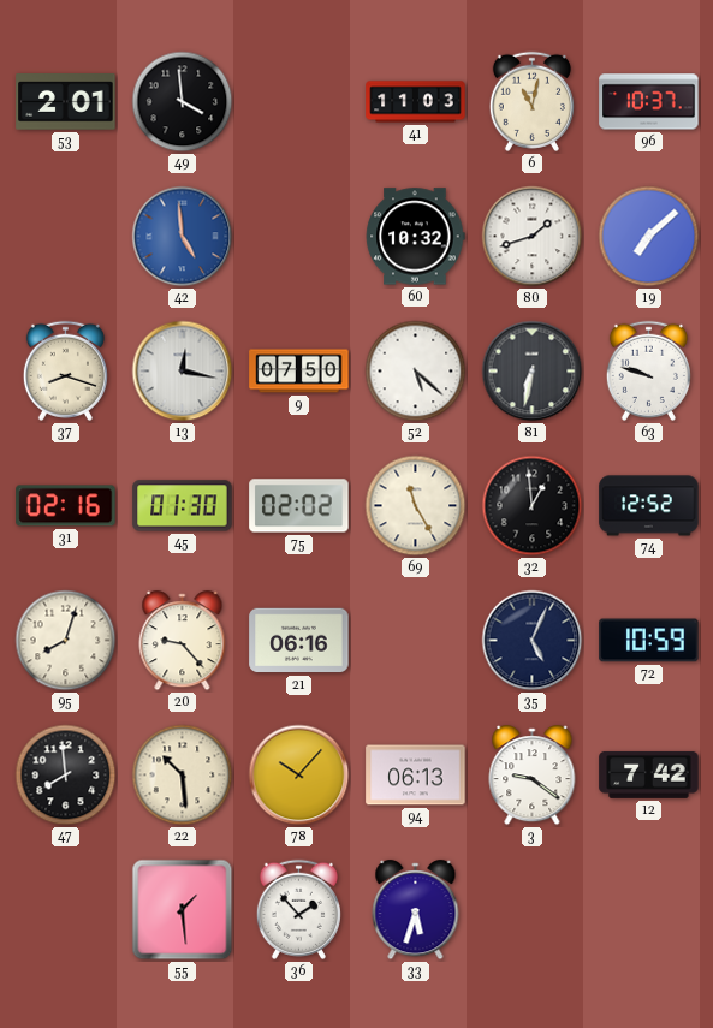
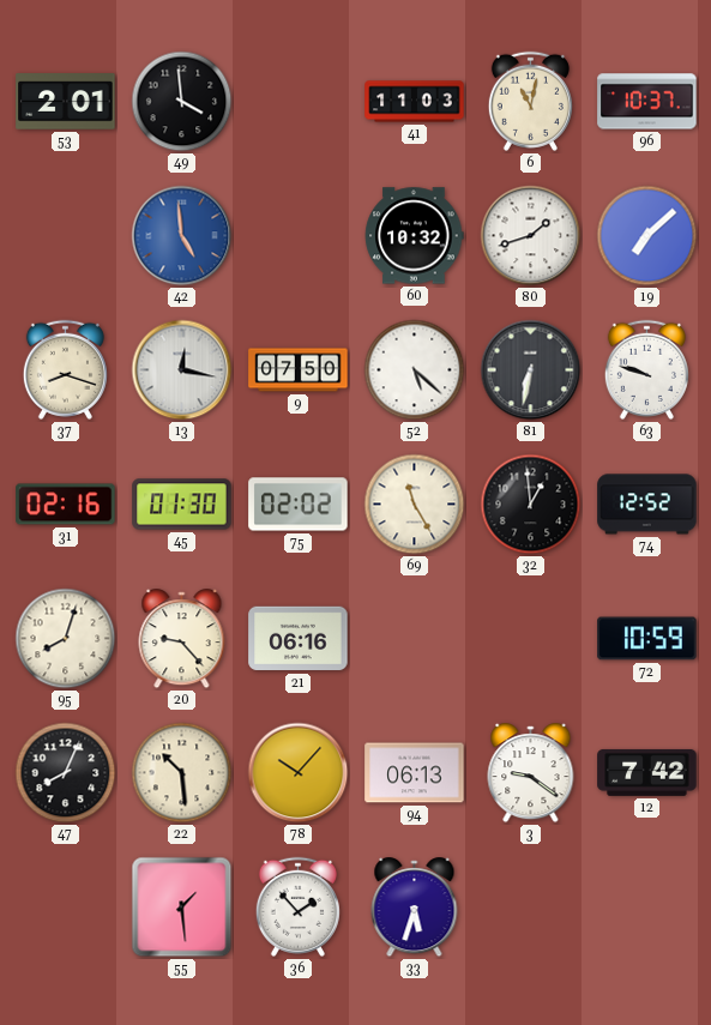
35: 5:04 -> none
47: 7:59 -> 8:04
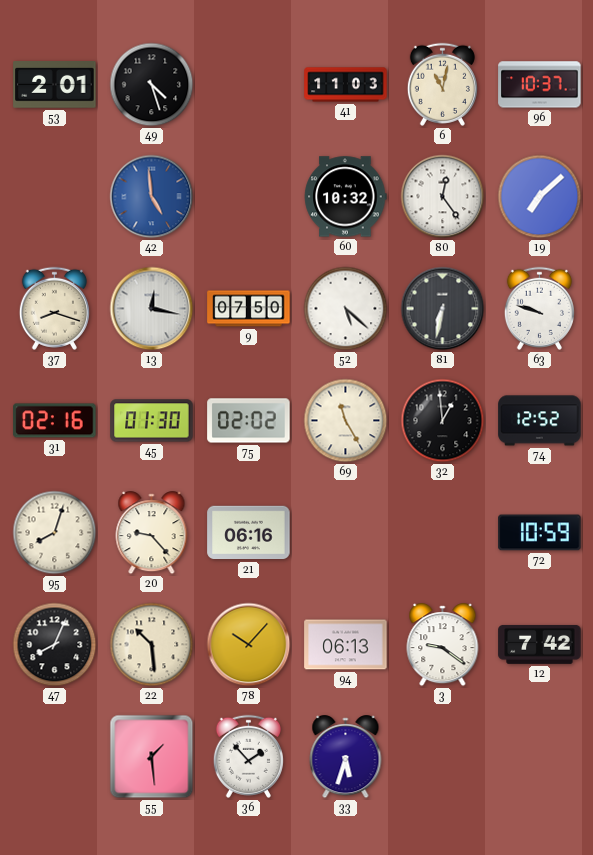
49: 3:59 -> 4:27
80: 1:42 -> 12:24
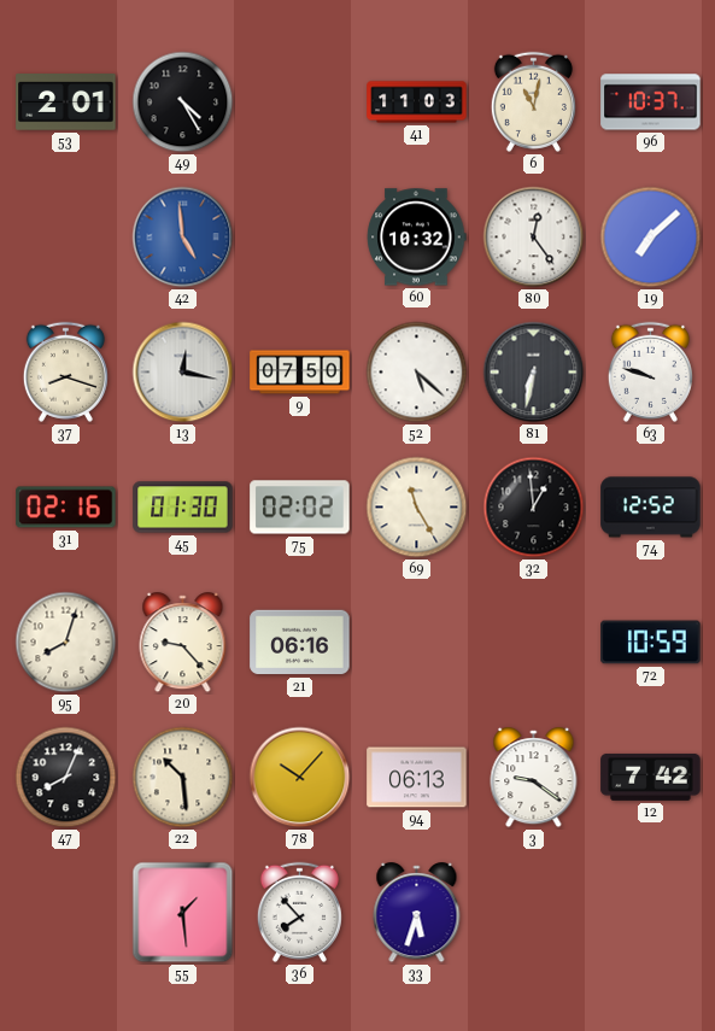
49: 4:27 -> 4:25
36: 1:53 -> 7:53
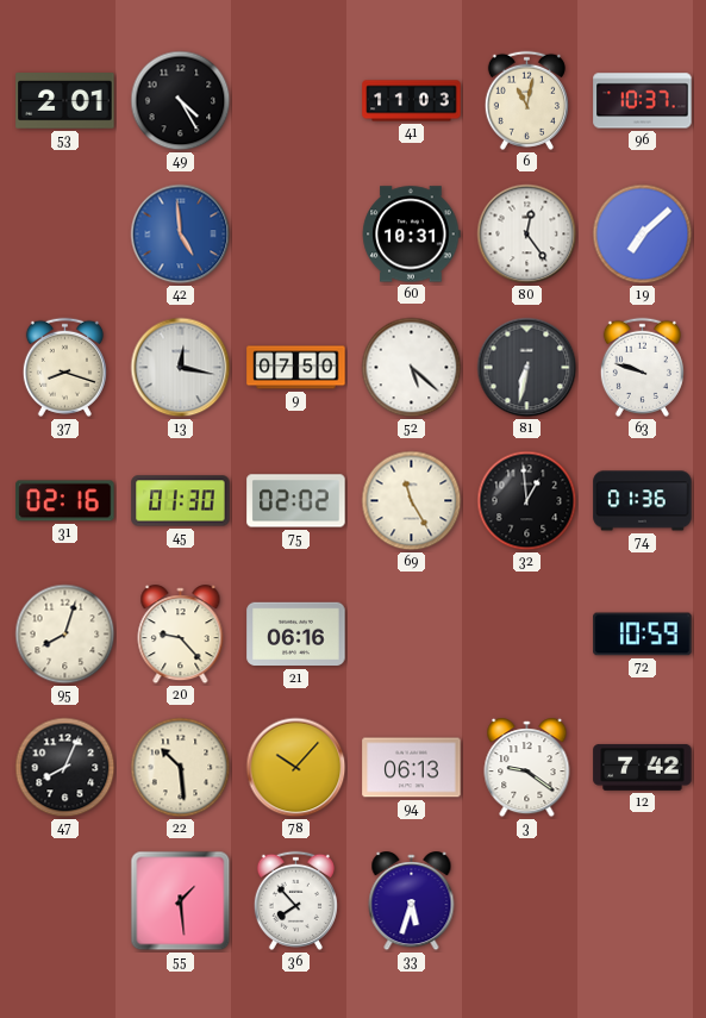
60: 10:32 -> 10:31
74: 12:52 -> 01:36
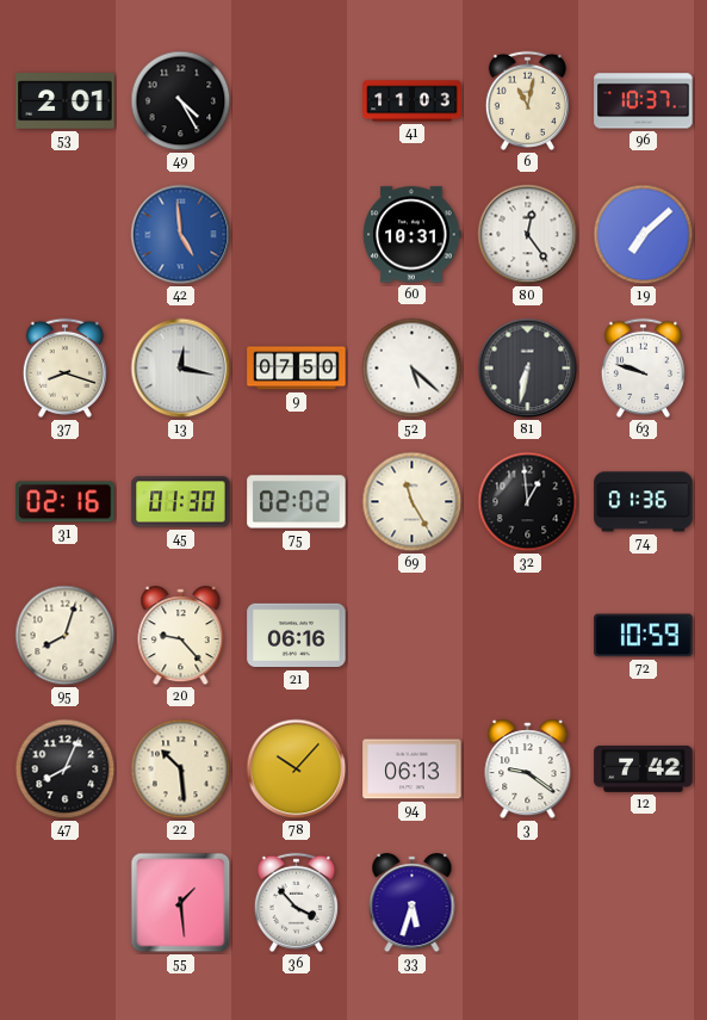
36: 7:53 -> 3:53
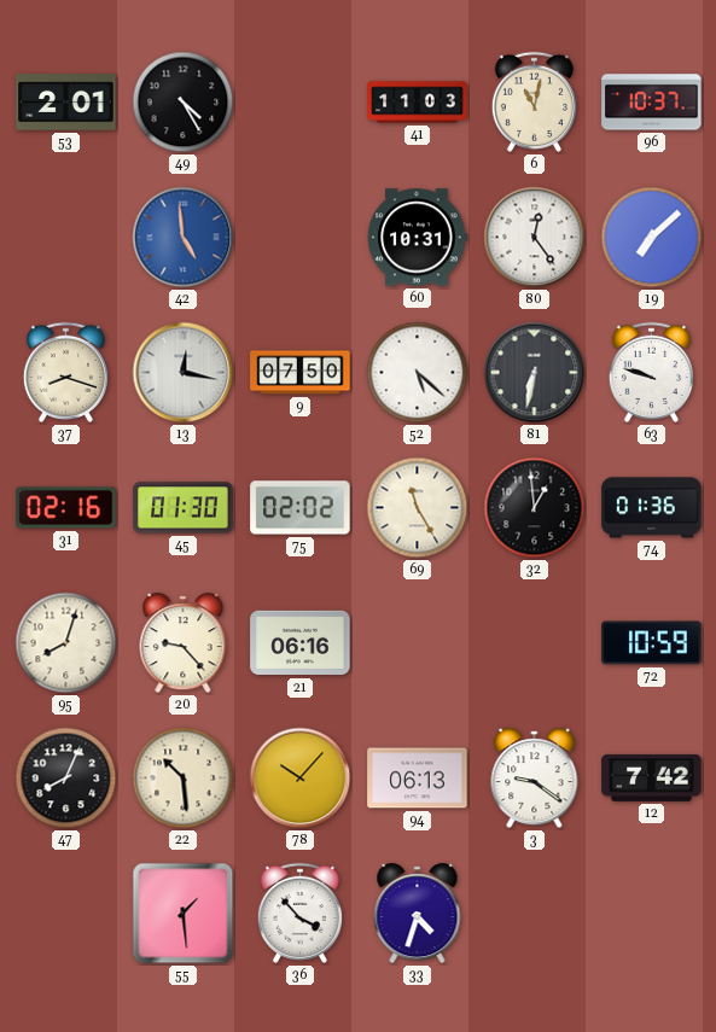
33: 5:33 -> 4:33
